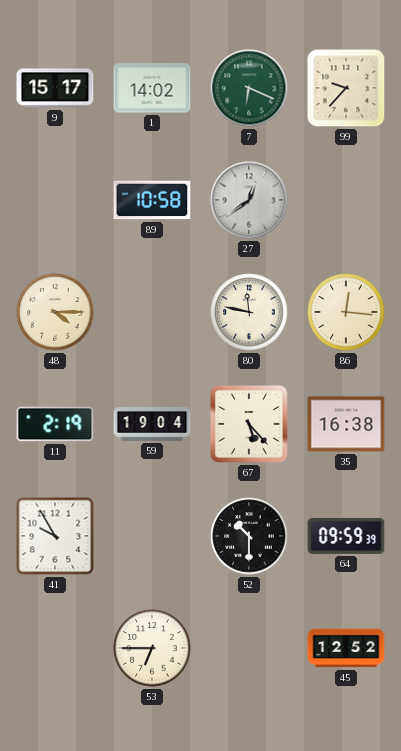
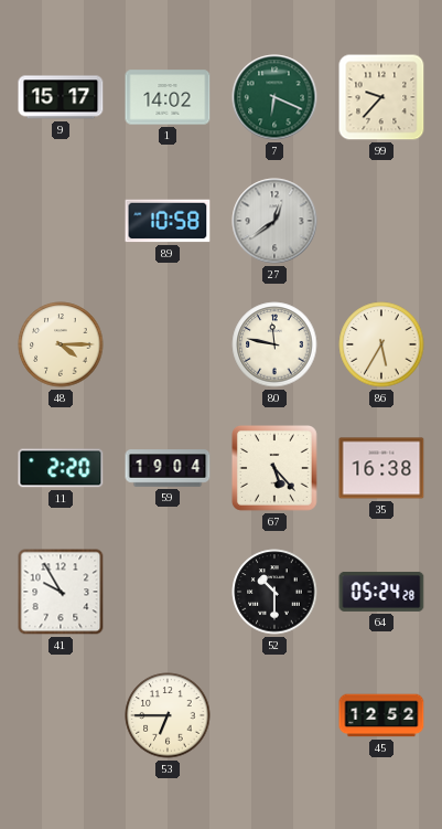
86: 12:16 -> 5:35
11: 2:19 -> 2:20
64: 09:59 -> 05:24
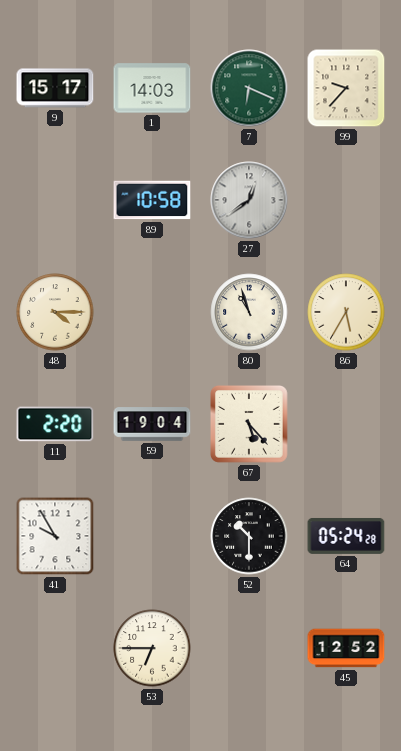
1: 14:02 -> 14:03
80: 11:47 -> 10:57
35: 16:38 -> none
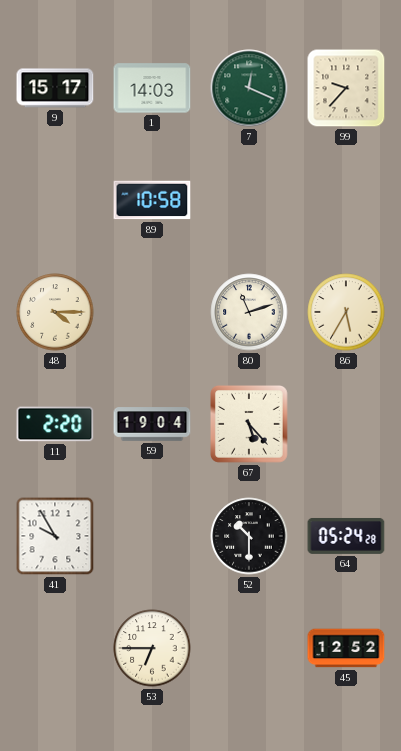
7: 6:19 -> 12:19
27: 12:39 -> none
80: 10:57 -> 11:12
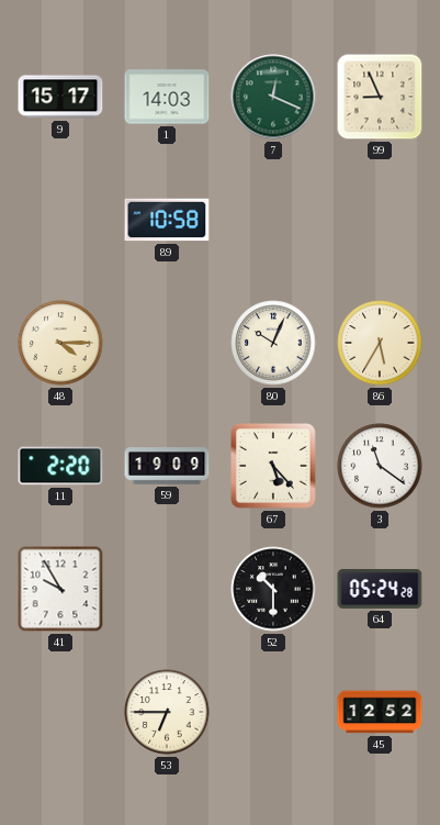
99: 9:37 -> 8:56
80: 11:12 -> 10:04
59: 19:04 -> 19:09
3: none -> 11:21
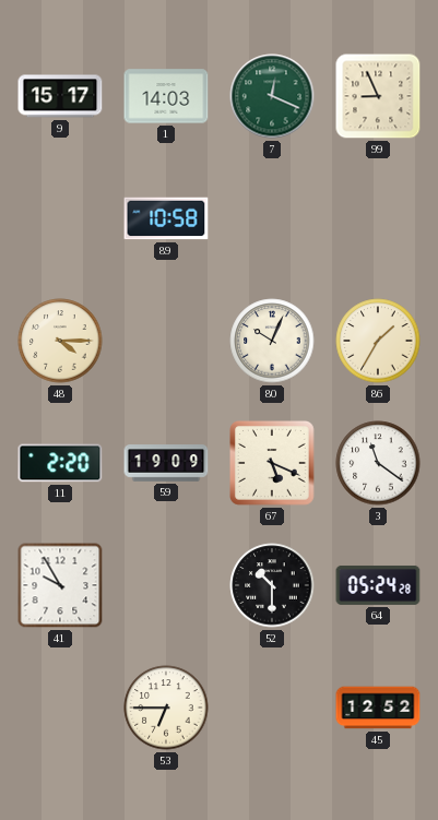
86: 5:35 -> 1:35
67: 5:23 -> 5:19
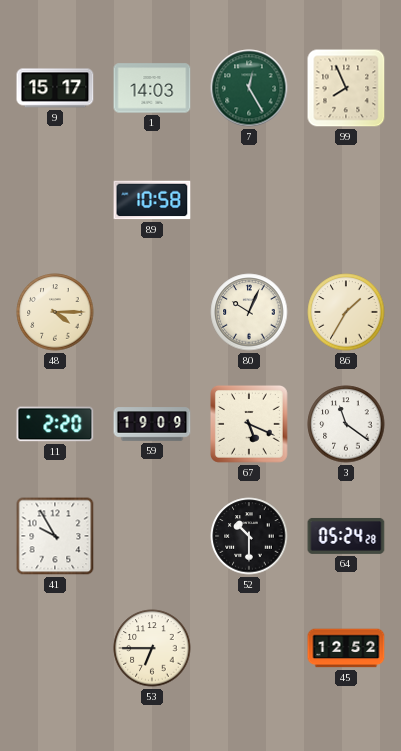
7: 12:19 -> 12:25
99: 8:56 -> 7:56
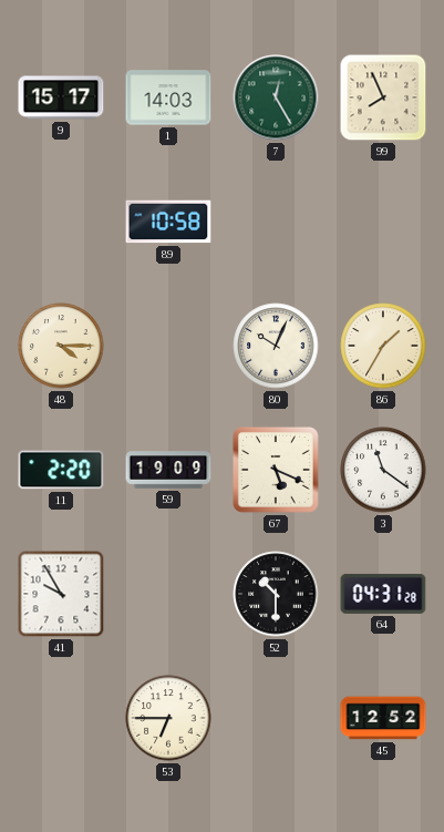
64: 05:24 -> 04:31
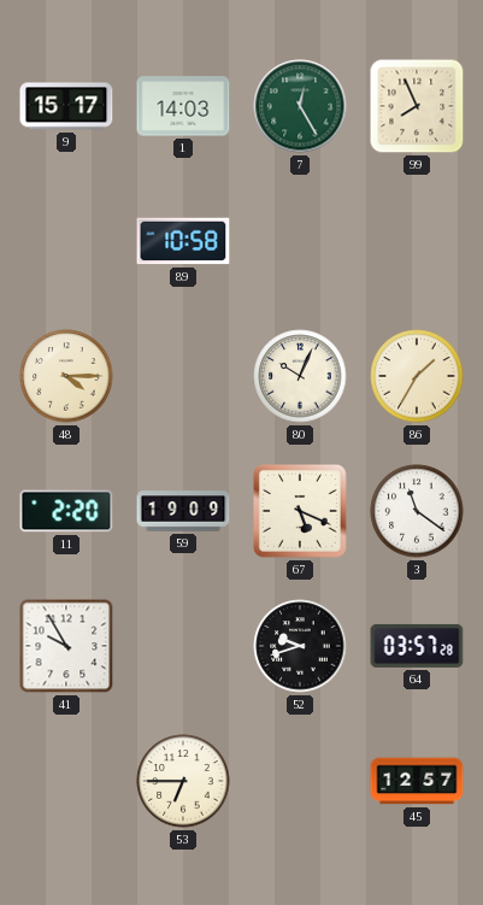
52: 10:30 -> 9:42
64: 04:31 -> 03:57
45: 12:52 -> 12:57
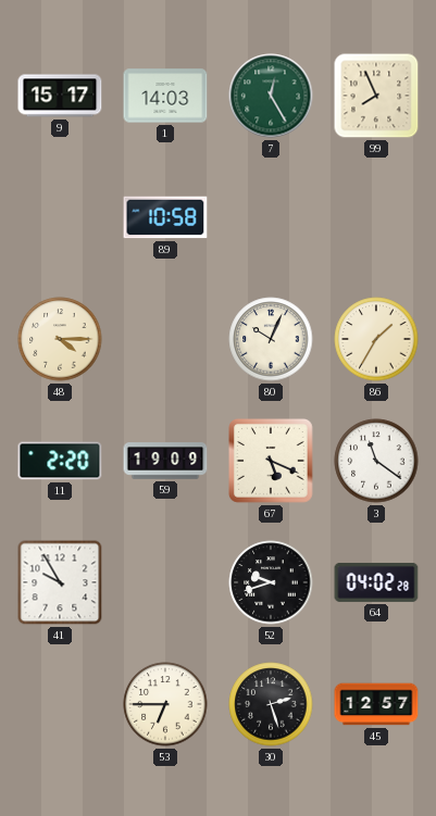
64: 03:57 -> 04:02
30: none -> 2:27
